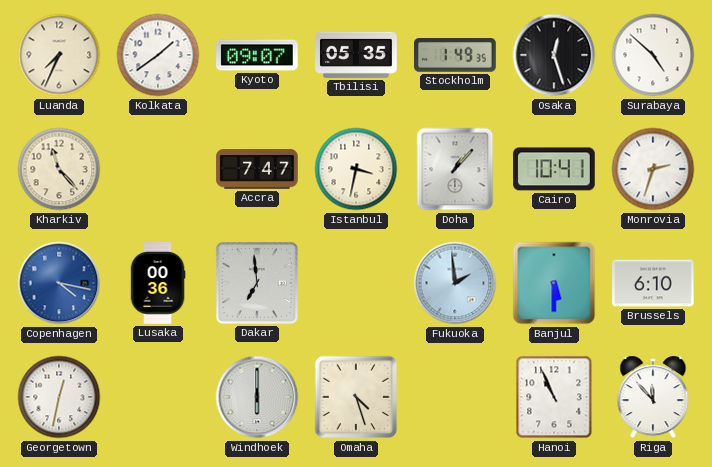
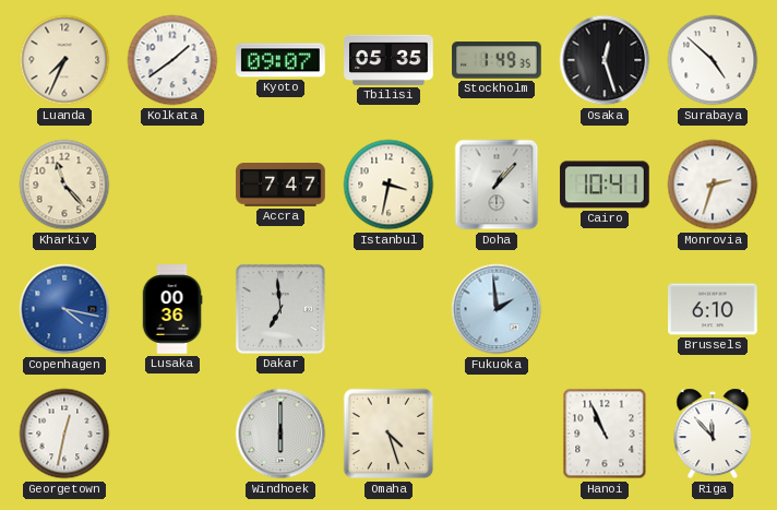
Banjul: 5:30 -> none
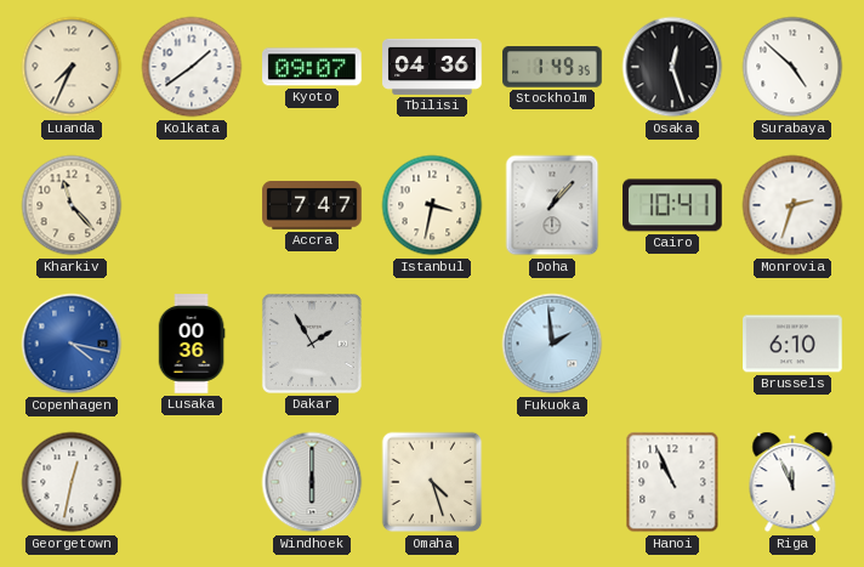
Tbilisi: 05:35 -> 04:36
Dakar: 6:59 -> 1:55
Riga: 11:53 -> 11:56
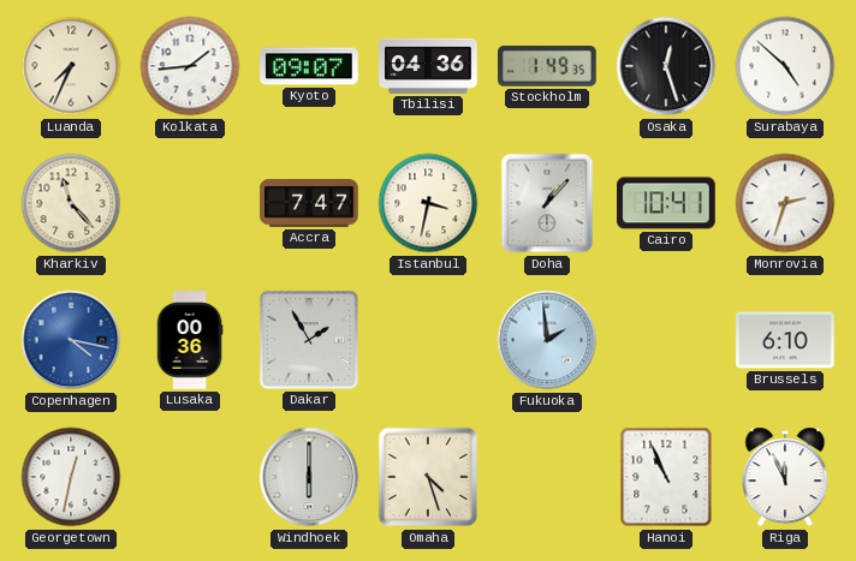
Kolkata: 1:39 -> 1:44
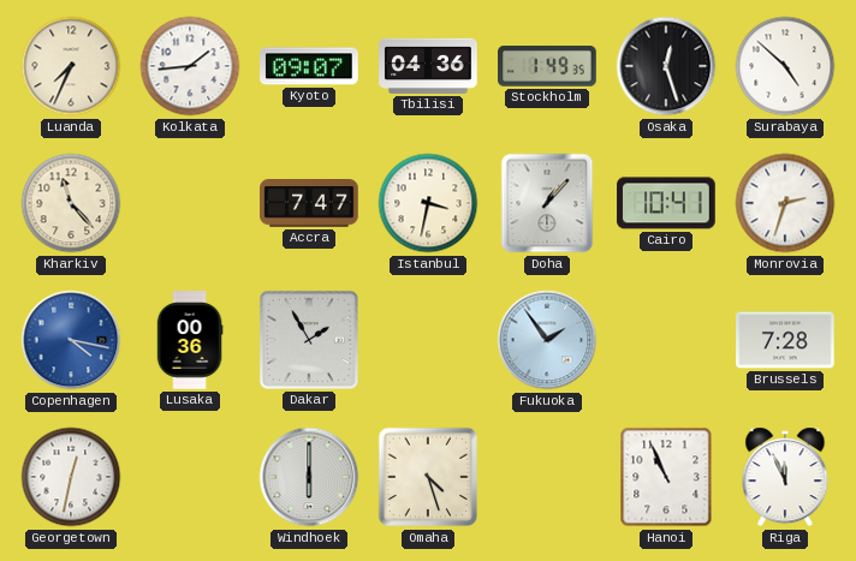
Fukuoka: 1:59 -> 1:54
Brussels: 6:10 -> 7:28
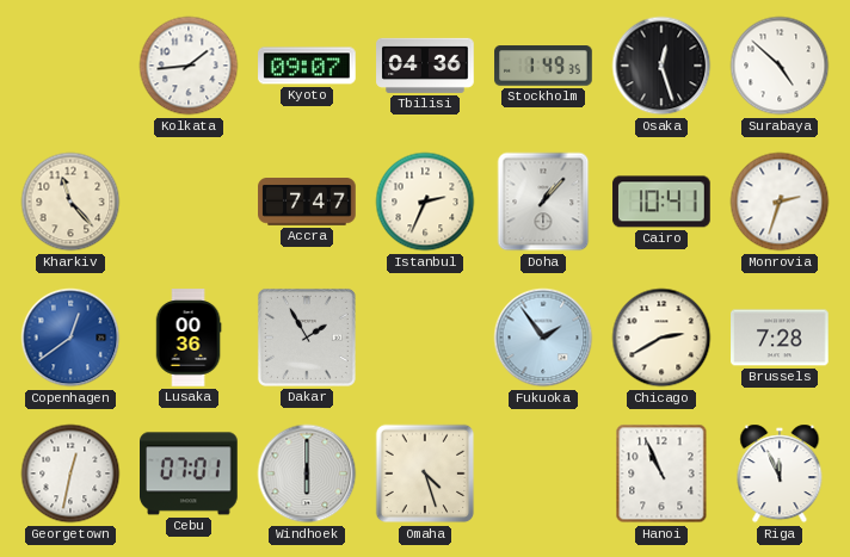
Luanda: 7:34 -> none
Istanbul: 3:32 -> 2:34
Copenhagen: 4:17 -> 12:39
Chicago: none -> 2:40
Cebu: none -> 07:01
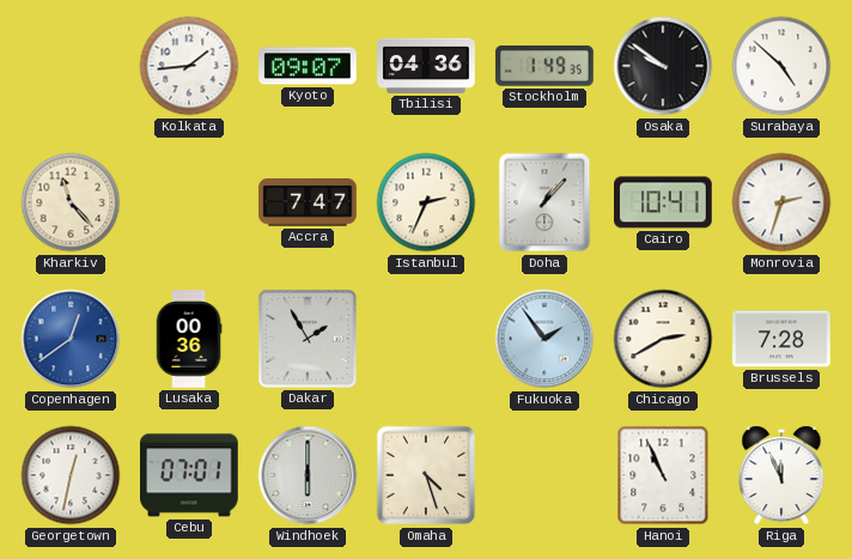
Osaka: 12:27 -> 9:51
